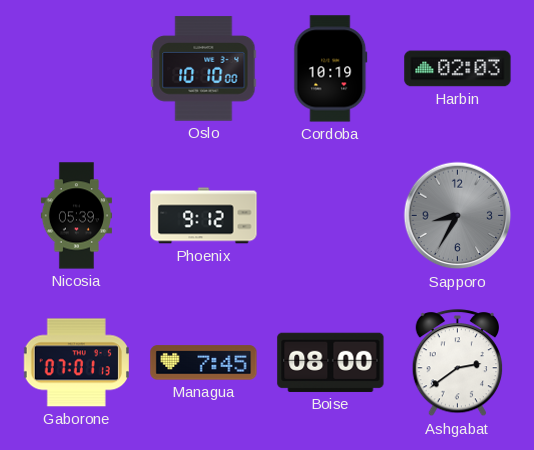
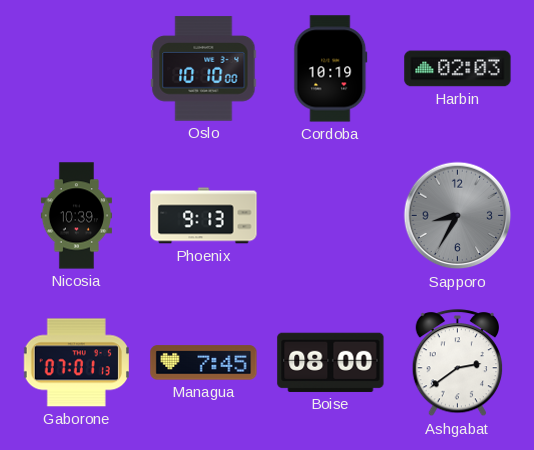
Nicosia: 05:39 -> 10:39
Phoenix: 9:12 -> 9:13
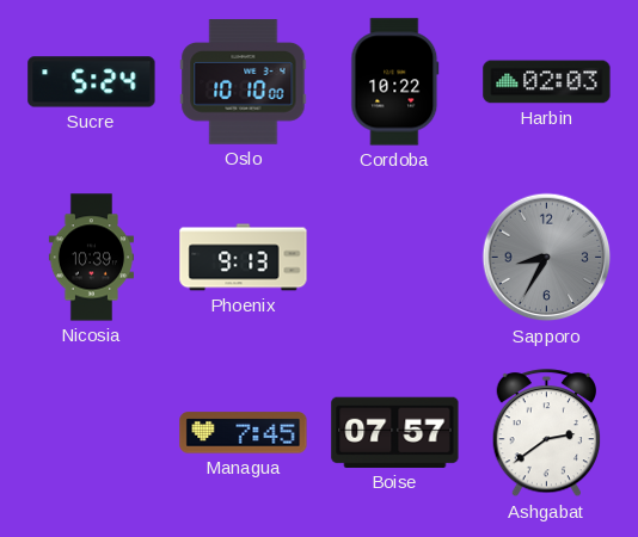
Sucre: none -> 5:24
Cordoba: 10:19 -> 10:22
Gaborone: 07:01 -> none
Boise: 08:00 -> 07:57
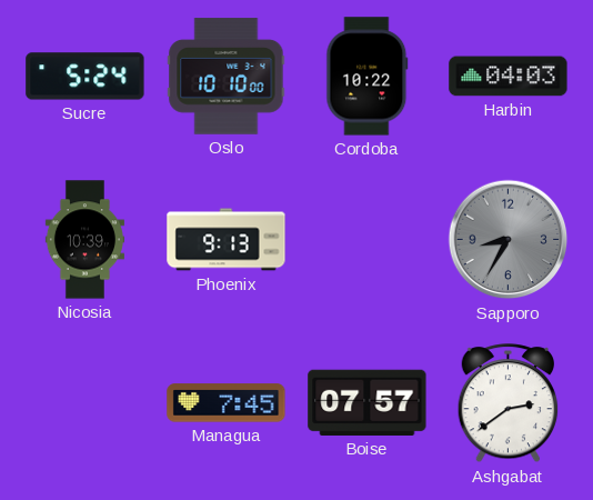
Harbin: 02:03 -> 04:03
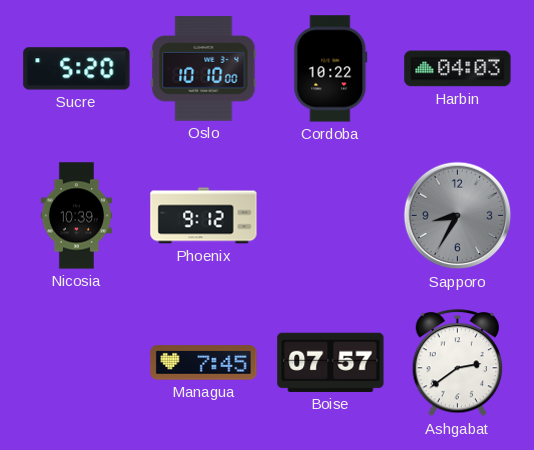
Sucre: 5:24 -> 5:20
Phoenix: 9:13 -> 9:12
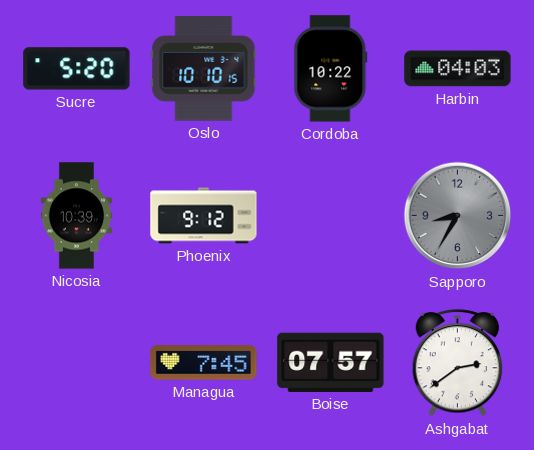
Oslo: 10:10:00 -> 10:10:15
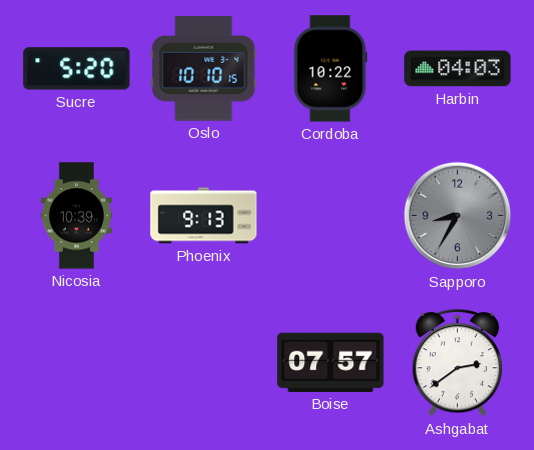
Phoenix: 9:12 -> 9:13
Managua: 7:45 -> none
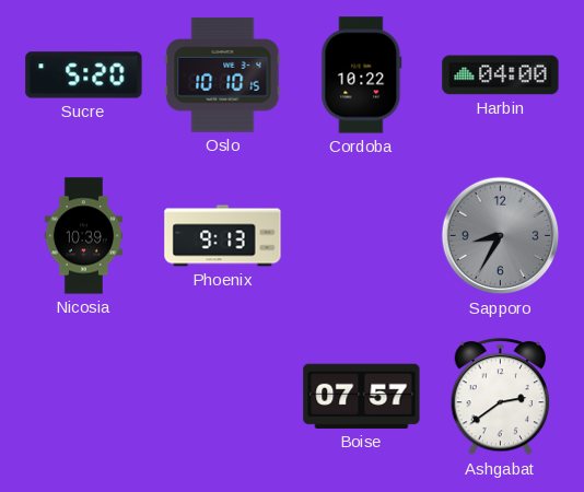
Harbin: 04:03 -> 04:00
